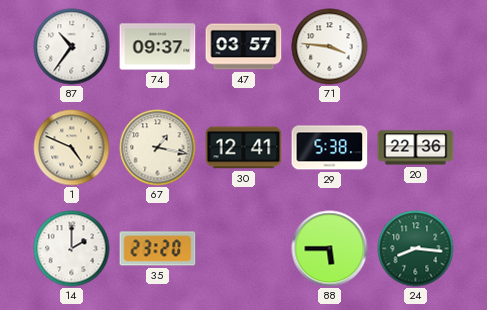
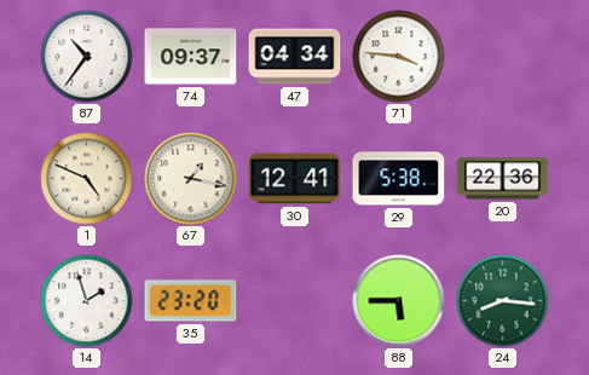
47: 03:57 -> 04:34
14: 2:00 -> 1:57
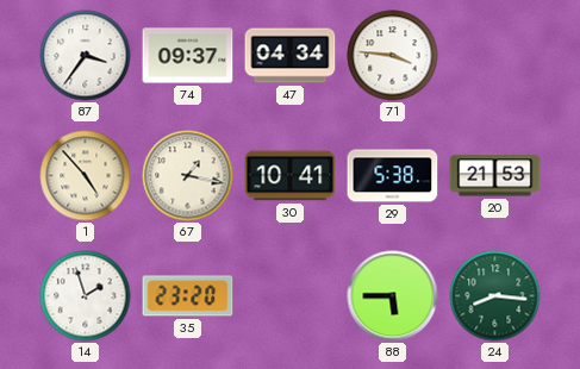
87: 10:36 -> 3:36
1: 4:49 -> 4:53
30: 12:41 -> 10:41
20: 22:36 -> 21:53
